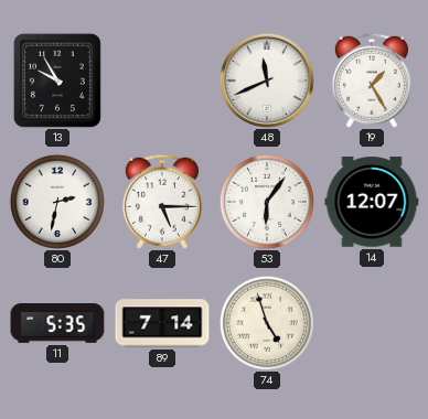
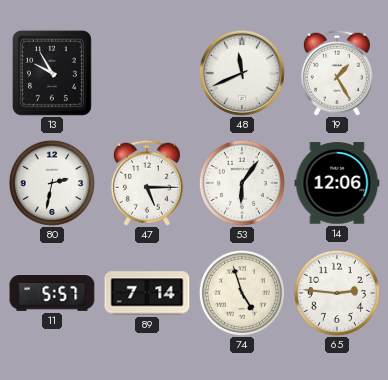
14: 12:07 -> 12:06
11: 5:35 -> 5:57
65: none -> 2:46
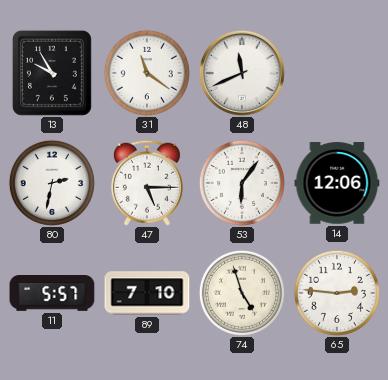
31: none -> 11:21
19: 1:25 -> none
89: 7:14 -> 7:10
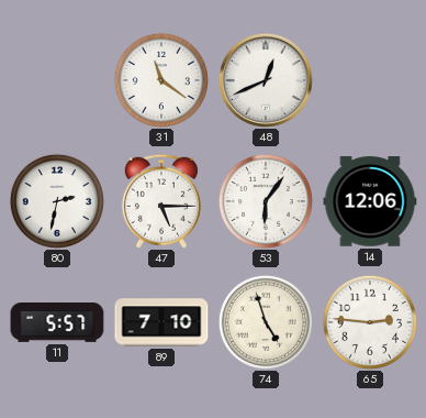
13: 9:55 -> none
48: 11:41 -> 12:41
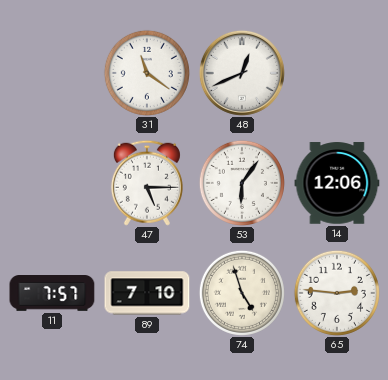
80: 2:32 -> none
11: 5:57 -> 7:57
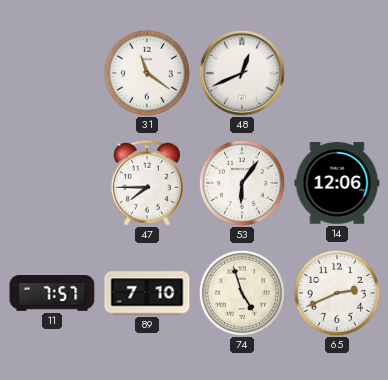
47: 5:15 -> 7:45
65: 2:46 -> 2:41
